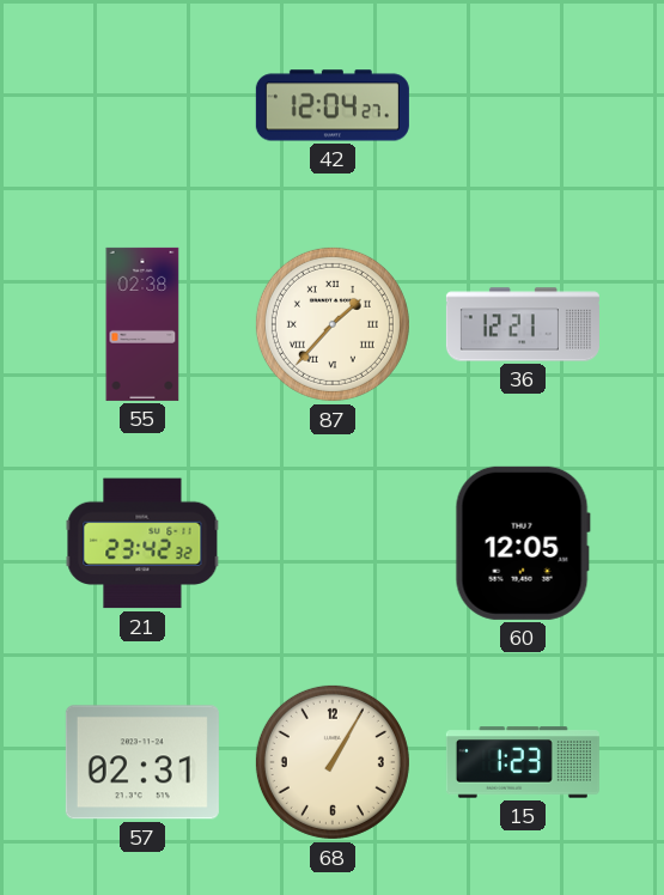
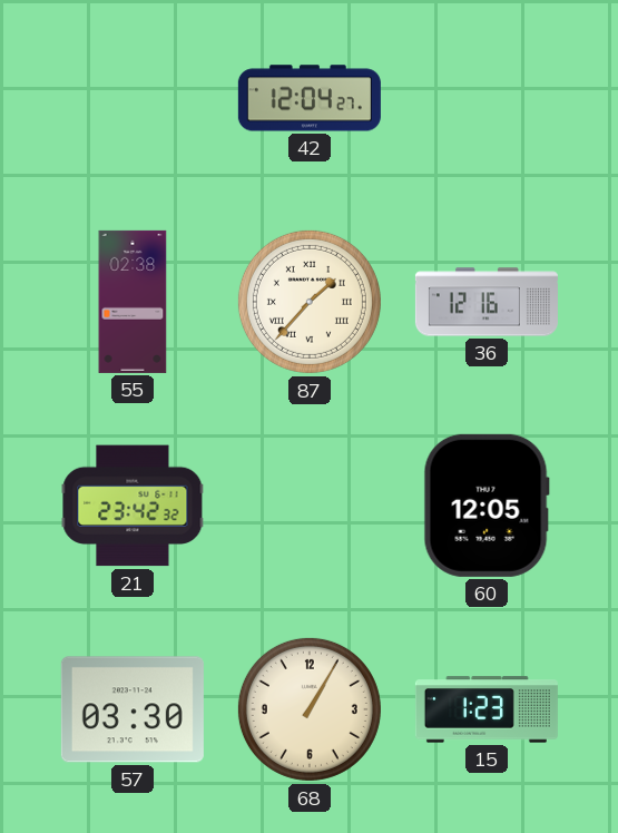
36: 12:21 -> 12:16
57: 02:31 -> 03:30
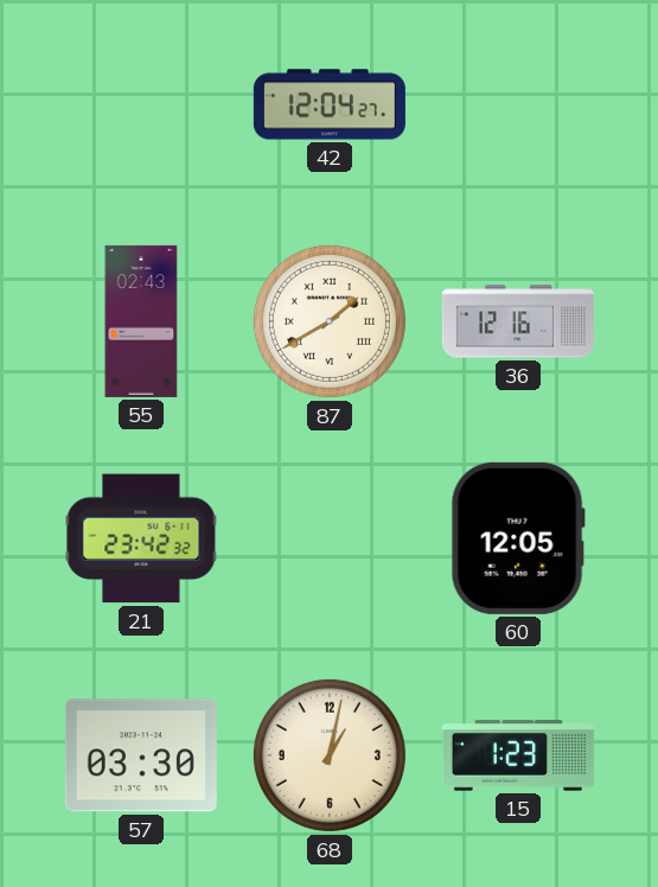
55: 02:38 -> 02:43
87: 1:37 -> 1:40
68: 1:05 -> 1:02
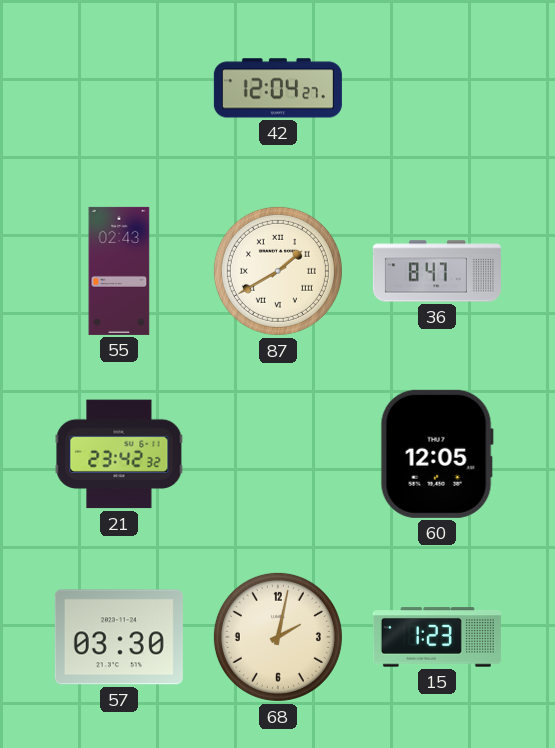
36: 12:16 -> 8:47
68: 1:02 -> 2:02
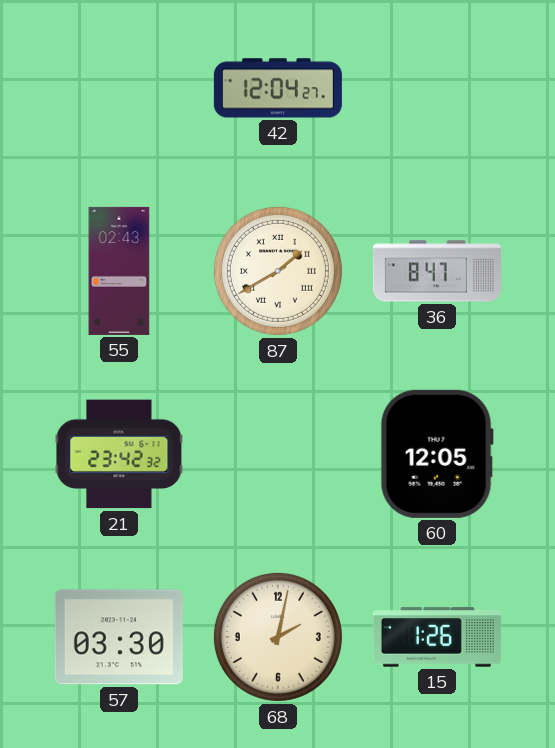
15: 1:23 -> 1:26
